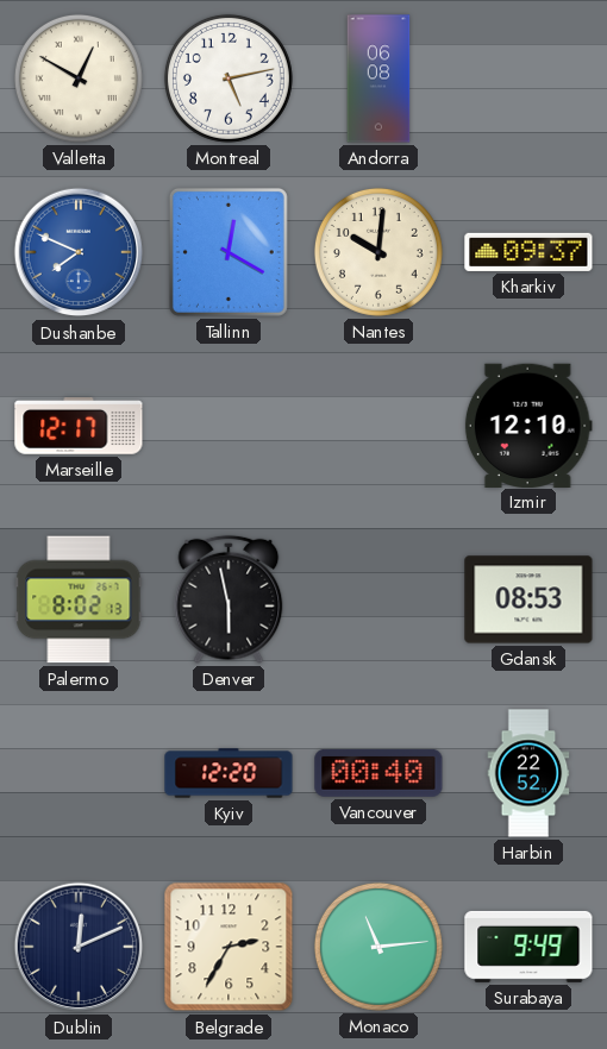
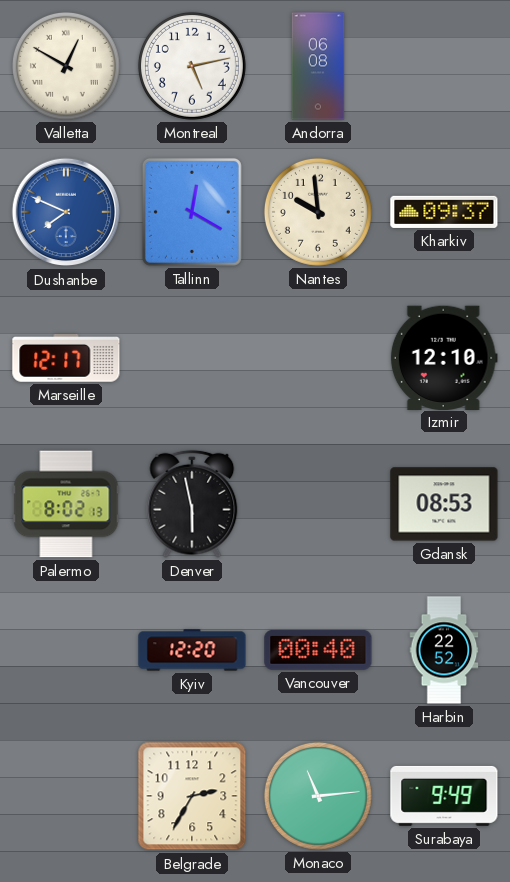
Nantes: 10:01 -> 9:59
Dublin: 12:11 -> none
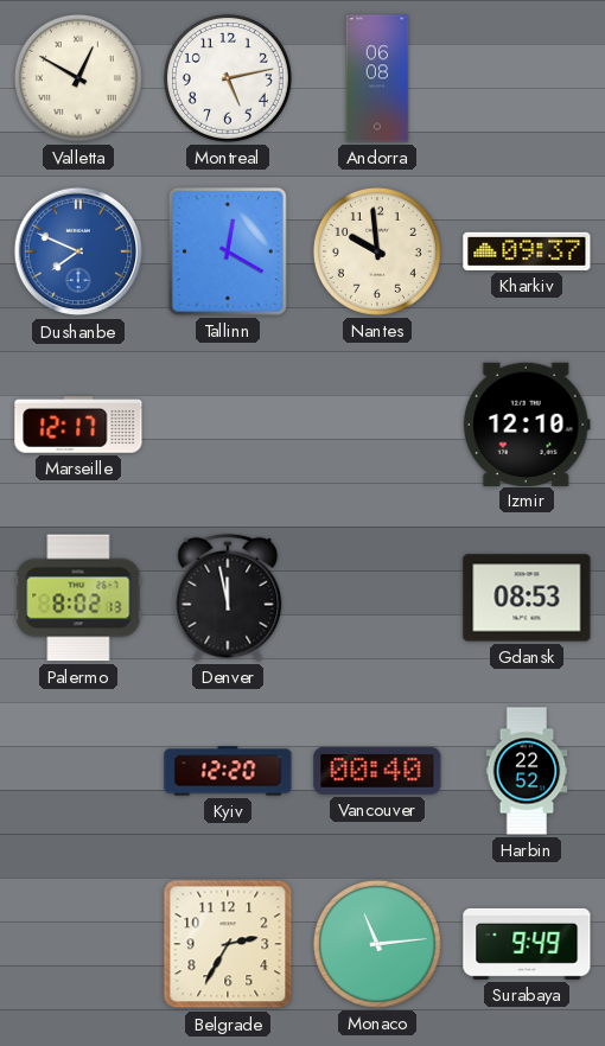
Denver: 5:58 -> 11:58
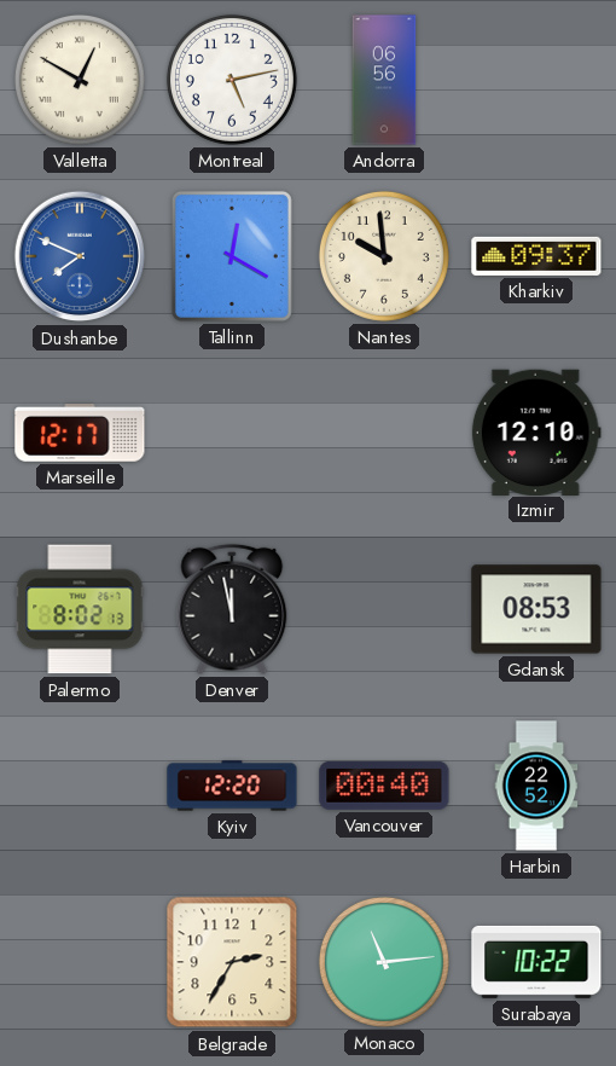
Andorra: 06:08 -> 06:56
Surabaya: 9:49 -> 10:22
